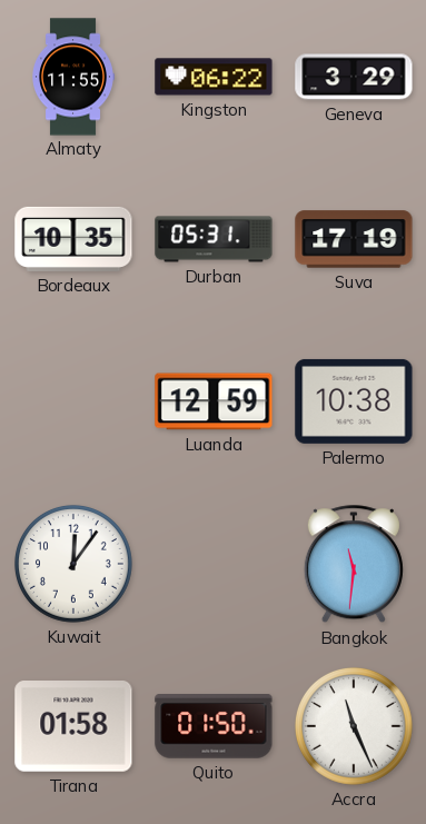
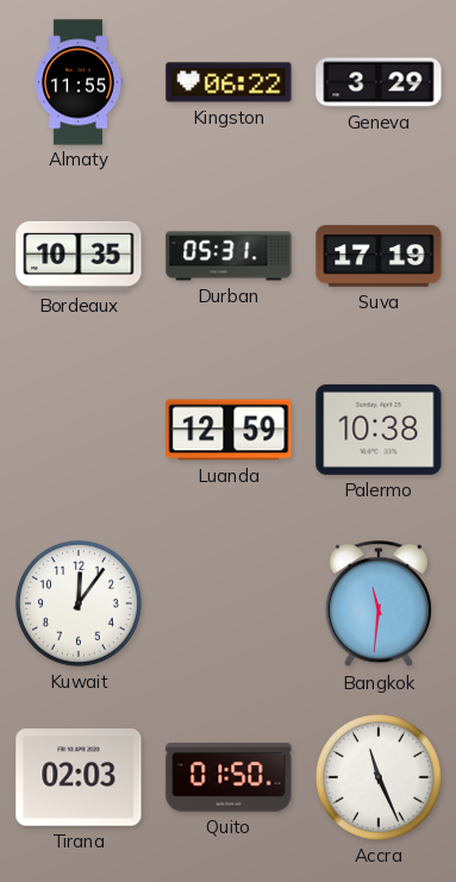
Tirana: 01:58 -> 02:03
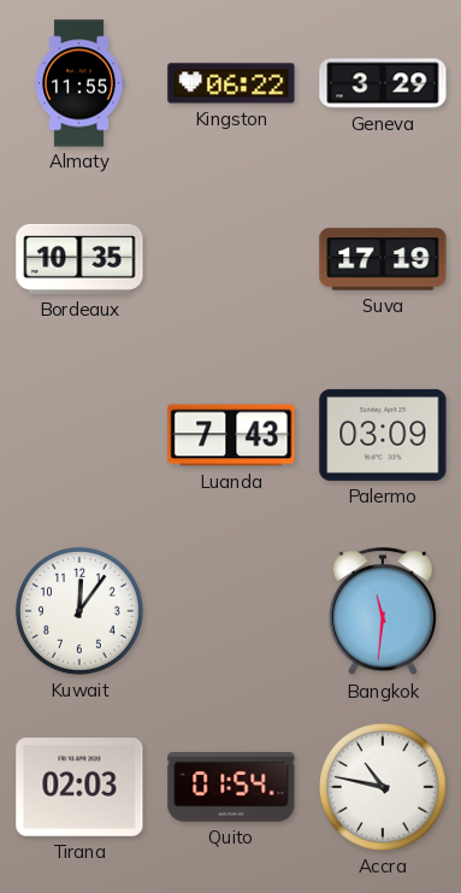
Durban: 05:31 -> none
Luanda: 12:59 -> 7:43
Palermo: 10:38 -> 03:09
Quito: 01:50 -> 01:54
Accra: 11:26 -> 10:47
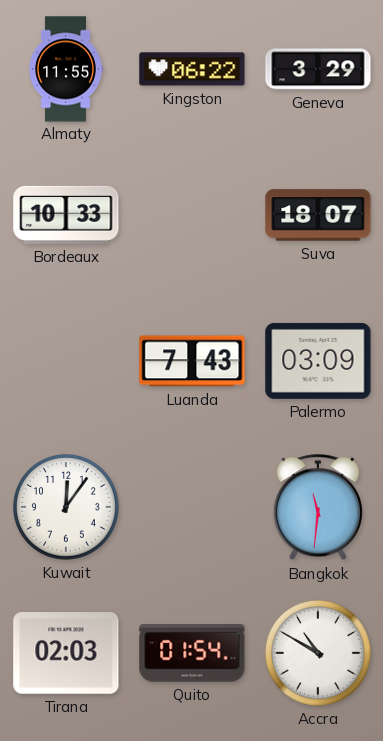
Bordeaux: 10:35 -> 10:33
Suva: 17:19 -> 18:07
Accra: 10:47 -> 10:50
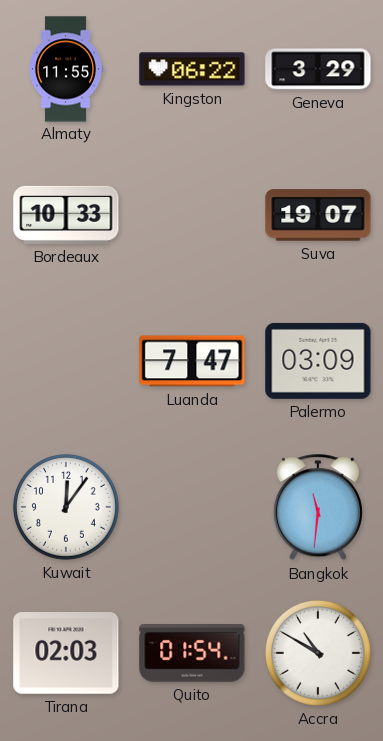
Suva: 18:07 -> 19:07
Luanda: 7:43 -> 7:47
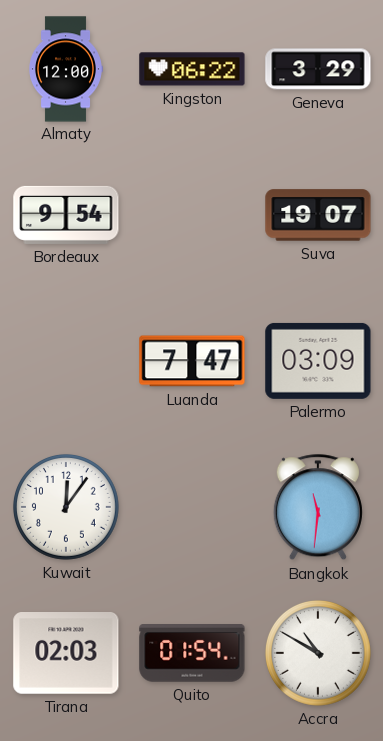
Almaty: 11:55 -> 12:00
Bordeaux: 10:33 -> 9:54
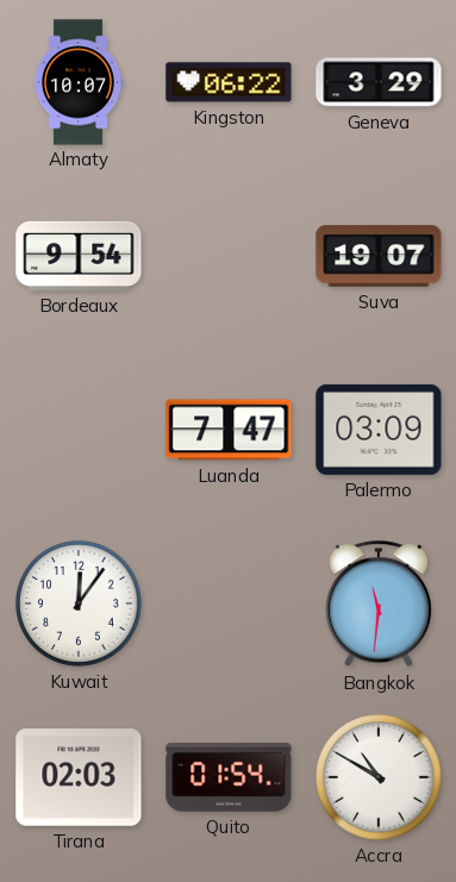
Almaty: 12:00 -> 10:07
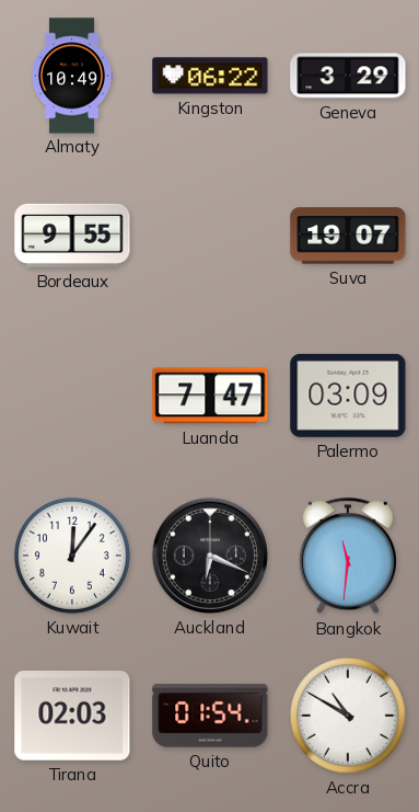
Almaty: 10:07 -> 10:49
Bordeaux: 9:54 -> 9:55
Auckland: none -> 6:19
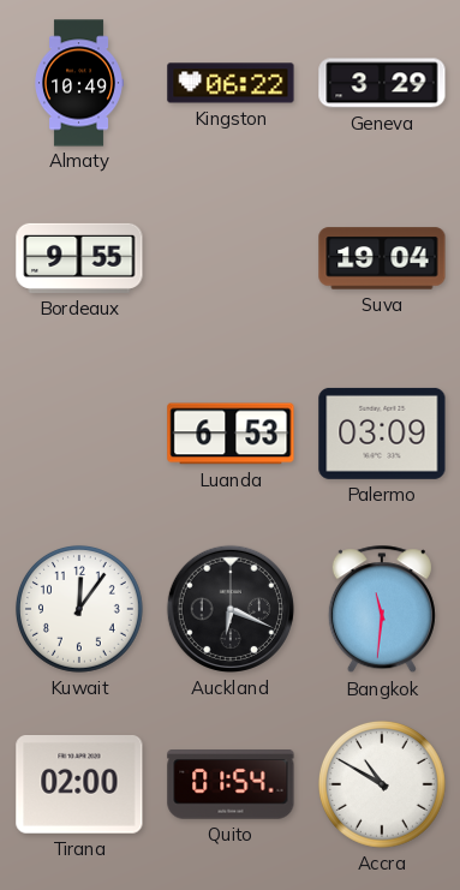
Suva: 19:07 -> 19:04
Luanda: 7:47 -> 6:53
Tirana: 02:03 -> 02:00
